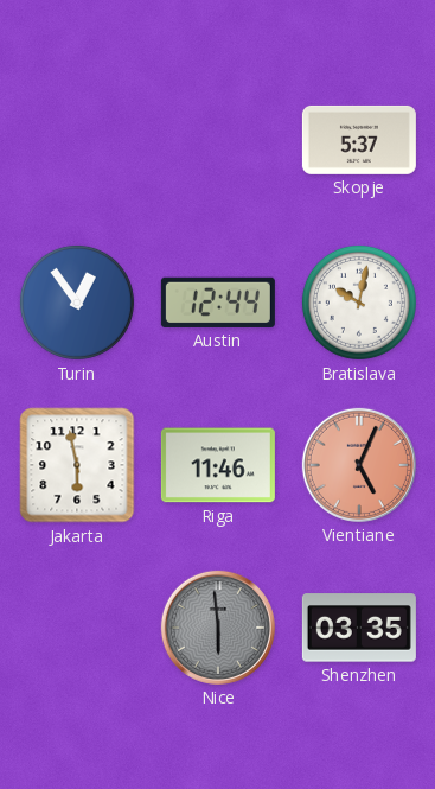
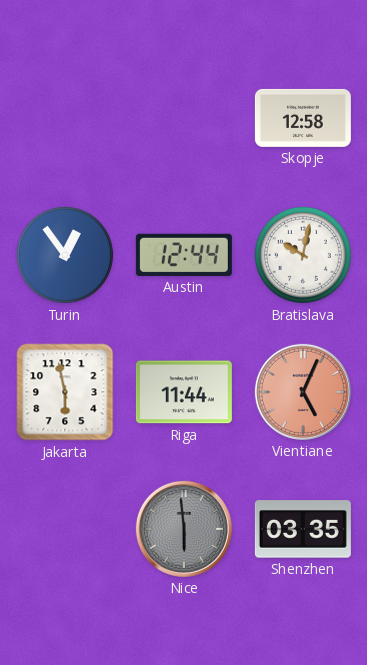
Skopje: 5:37 -> 12:58
Riga: 11:46 -> 11:44
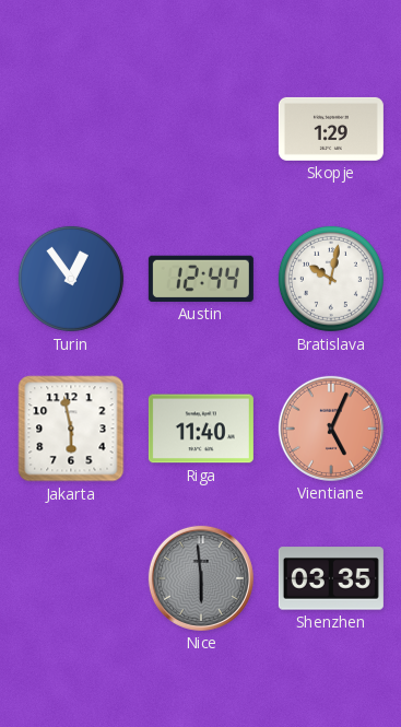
Skopje: 12:58 -> 1:29
Riga: 11:44 -> 11:40
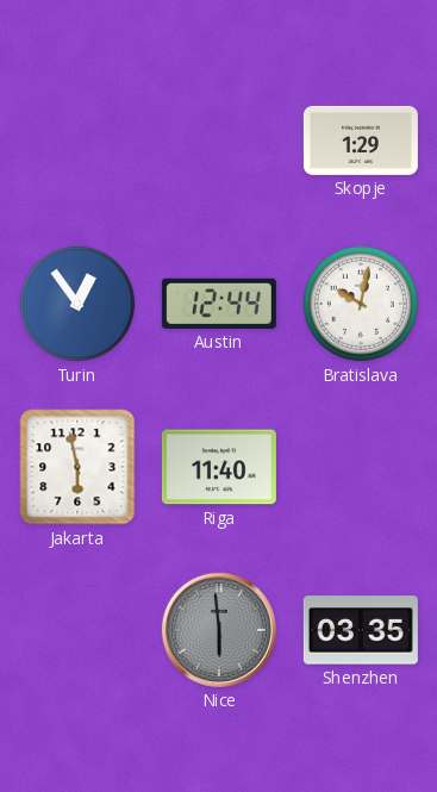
Vientiane: 5:04 -> none
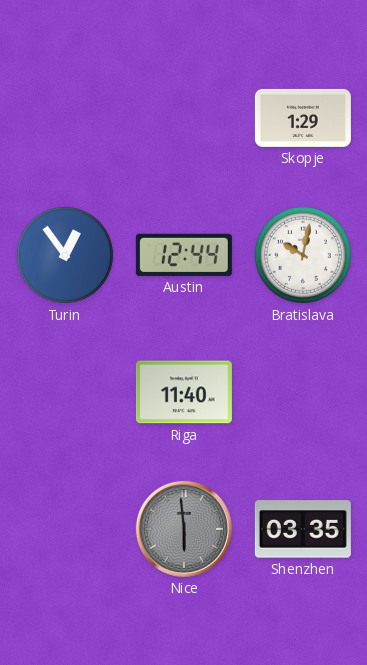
Jakarta: 5:58 -> none
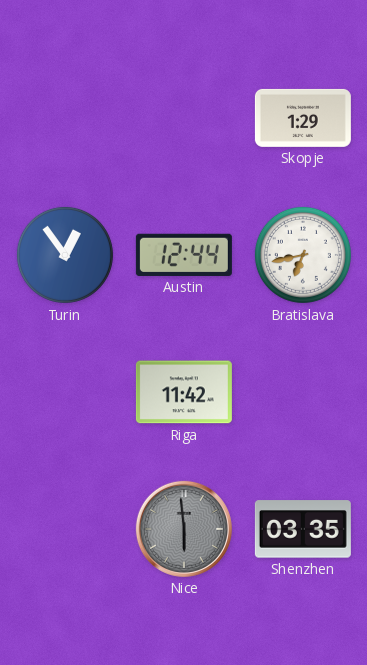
Bratislava: 10:02 -> 6:43
Riga: 11:40 -> 11:42
